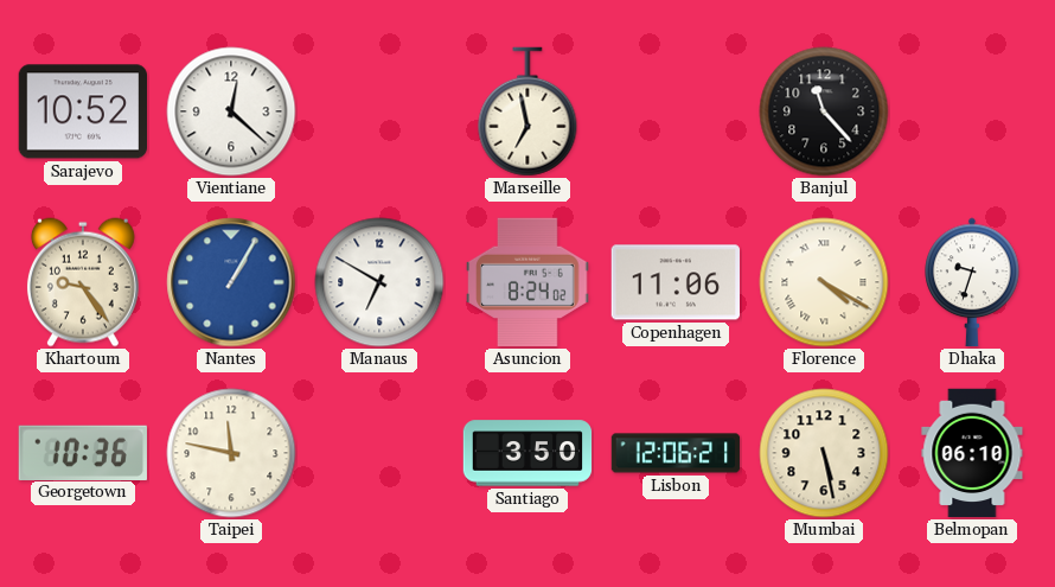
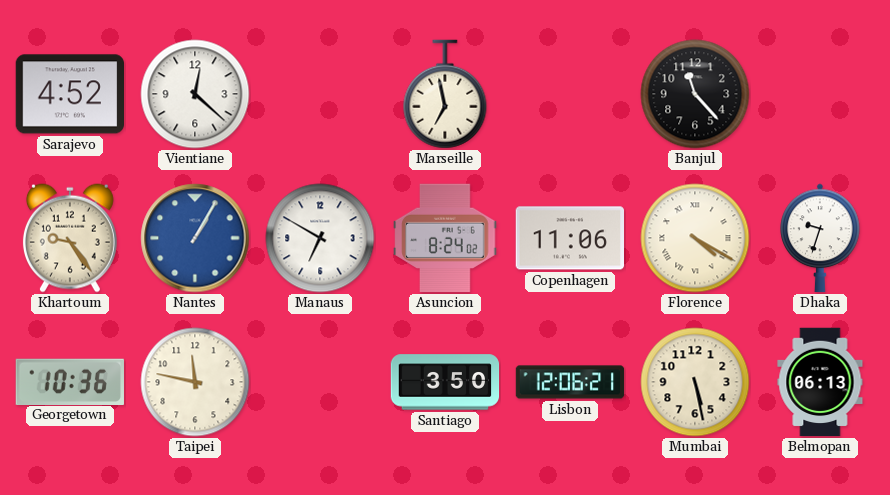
Sarajevo: 10:52 -> 4:52
Belmopan: 06:10 -> 06:13
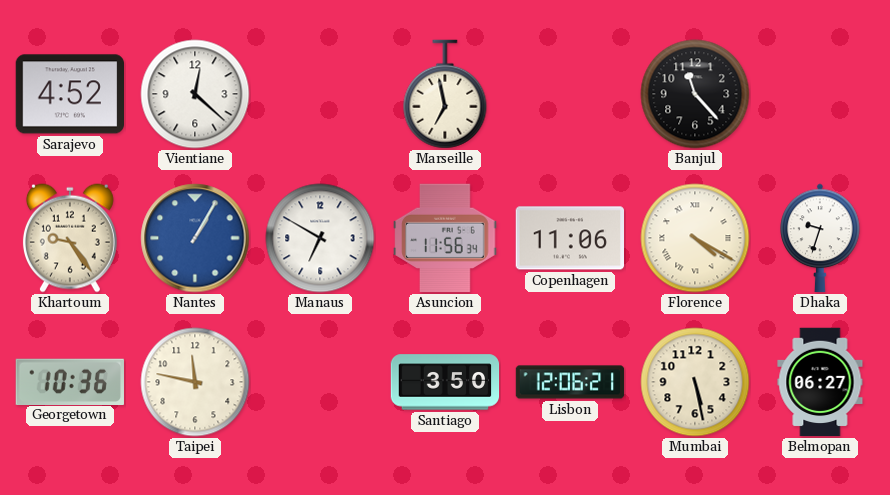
Asuncion: 8:24 -> 11:56
Belmopan: 06:13 -> 06:27
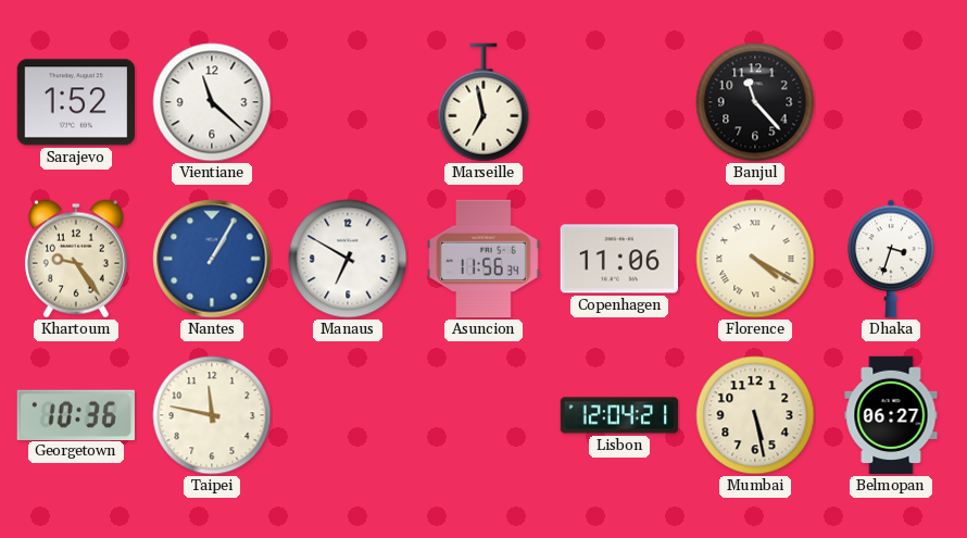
Sarajevo: 4:52 -> 1:52
Vientiane: 12:22 -> 11:22
Dhaka: 9:33 -> 3:33
Santiago: 3:50 -> none
Lisbon: 12:06 -> 12:04
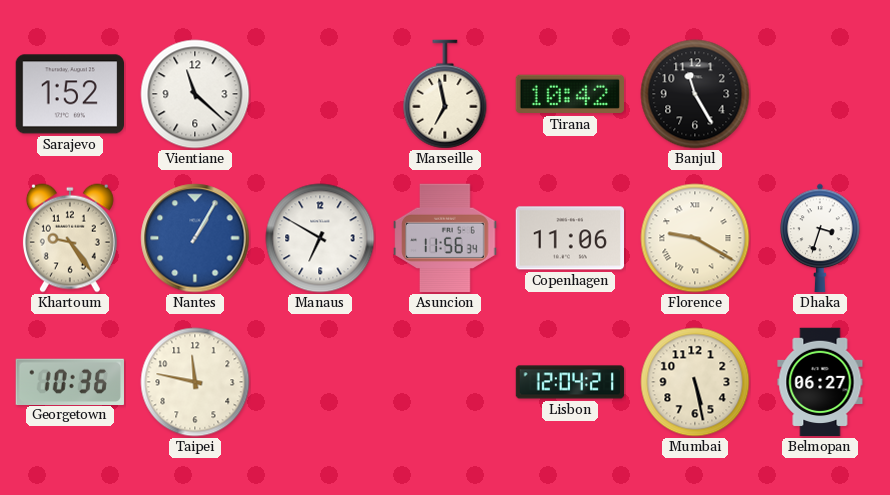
Tirana: none -> 10:42
Banjul: 11:23 -> 11:25
Florence: 4:20 -> 9:20
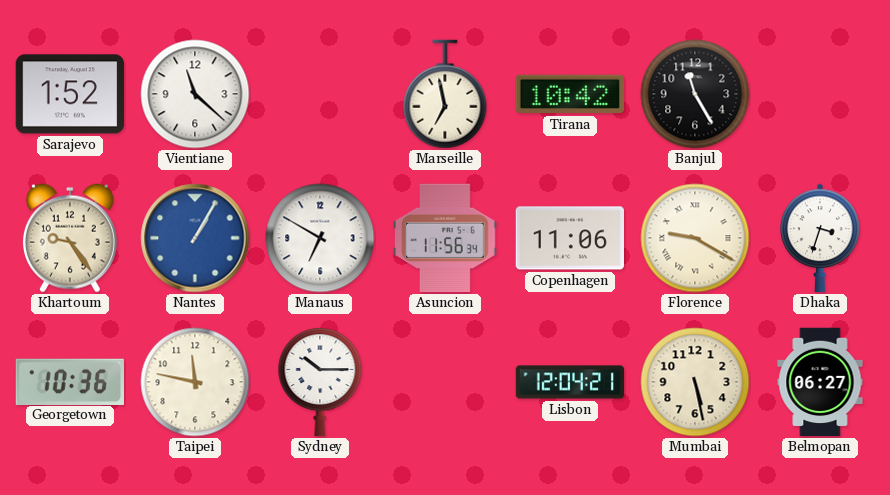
Sydney: none -> 10:15
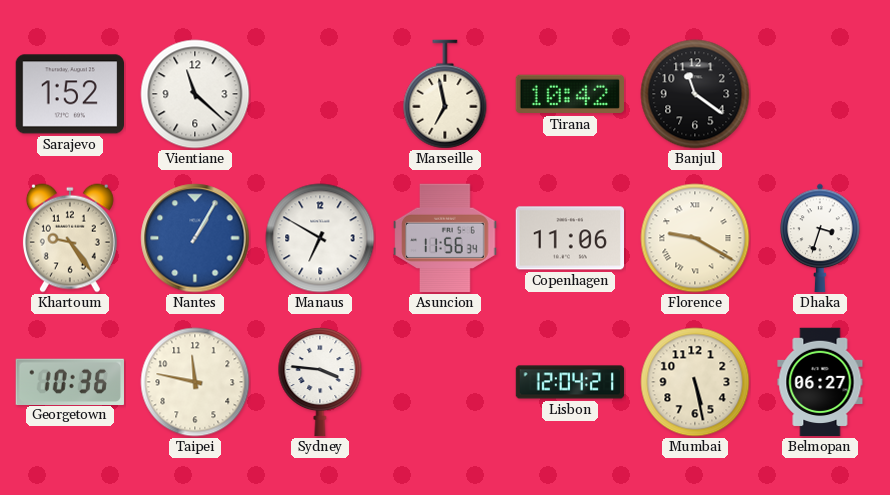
Banjul: 11:25 -> 11:21
Sydney: 10:15 -> 3:46
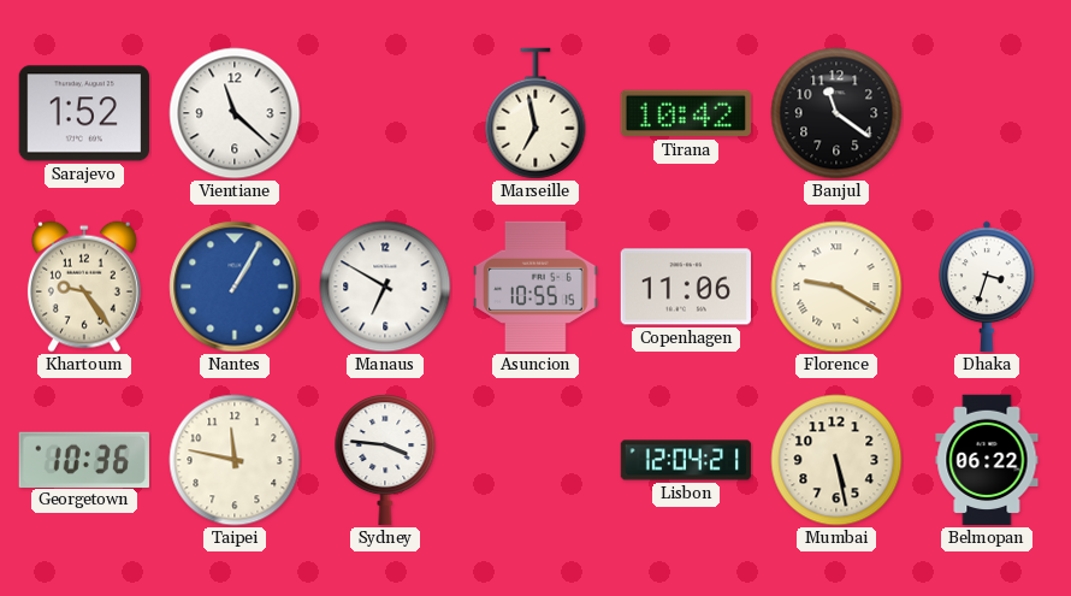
Asuncion: 11:56 -> 10:55
Belmopan: 06:27 -> 06:22
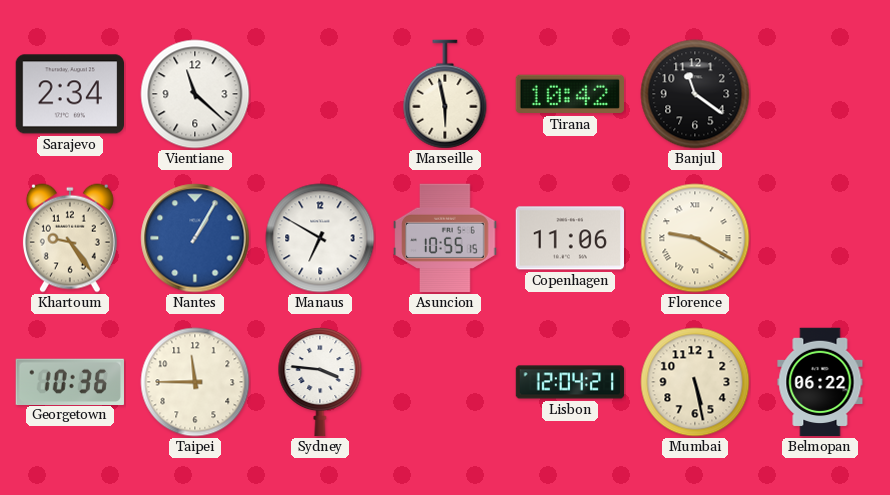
Sarajevo: 1:52 -> 2:34
Marseille: 6:58 -> 5:58
Dhaka: 3:33 -> none
Taipei: 11:47 -> 11:45
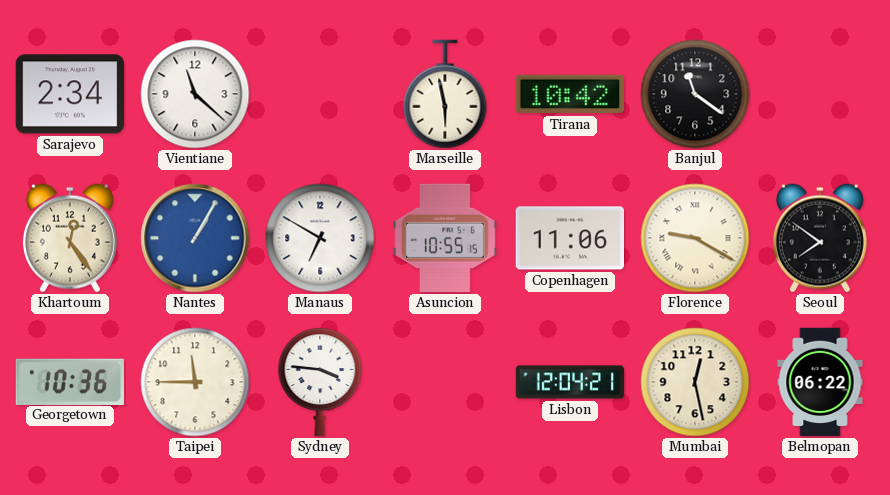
Khartoum: 9:24 -> 12:24
Seoul: none -> 7:51
Mumbai: 5:28 -> 12:28
